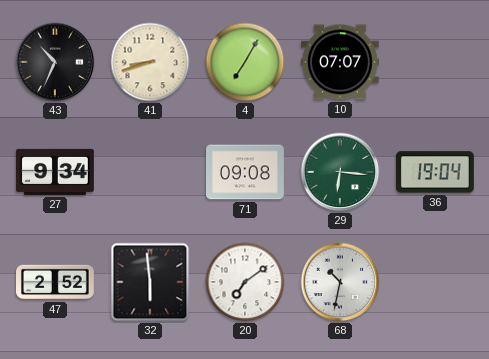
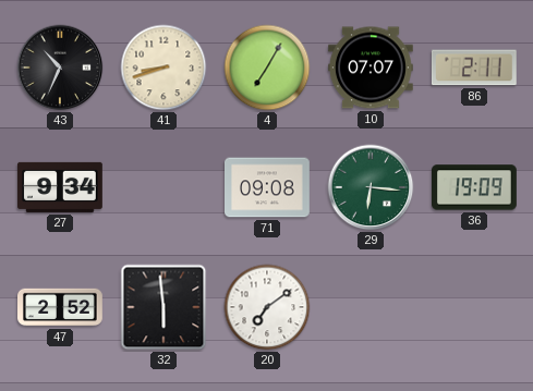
86: none -> 2:11
36: 19:04 -> 19:09
68: 10:32 -> none
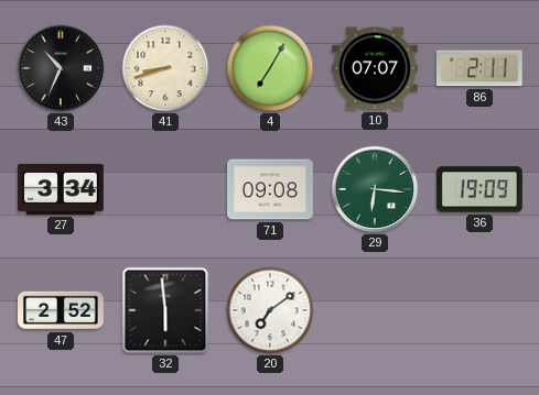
27: 9:34 -> 3:34
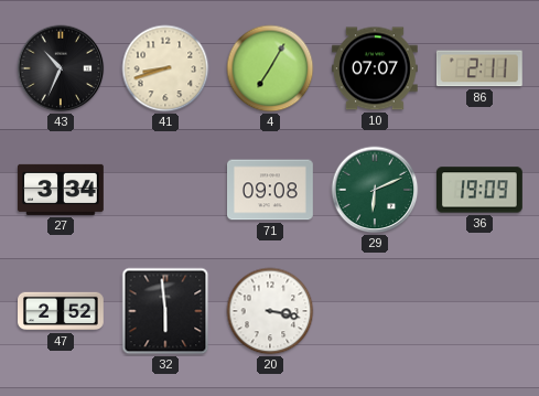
29: 6:16 -> 6:11
20: 7:09 -> 3:17
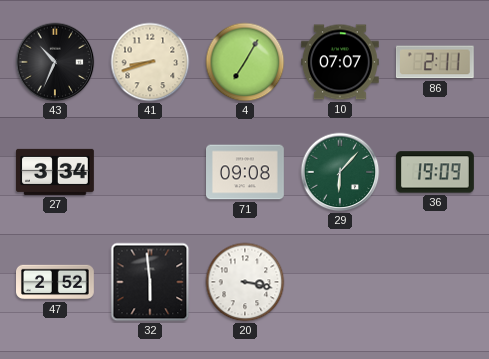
29: 6:11 -> 6:07
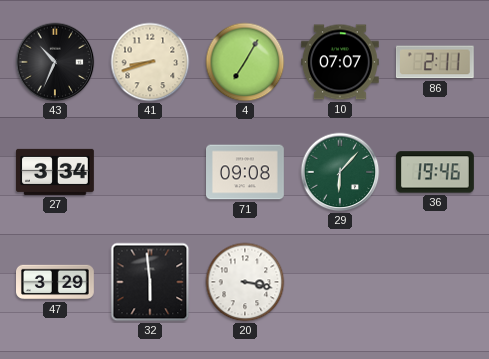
36: 19:09 -> 19:46
47: 2:52 -> 3:29
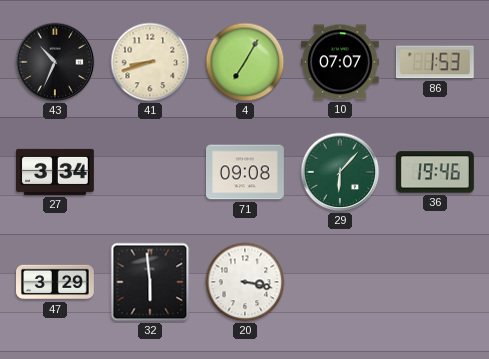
86: 2:11 -> 1:53
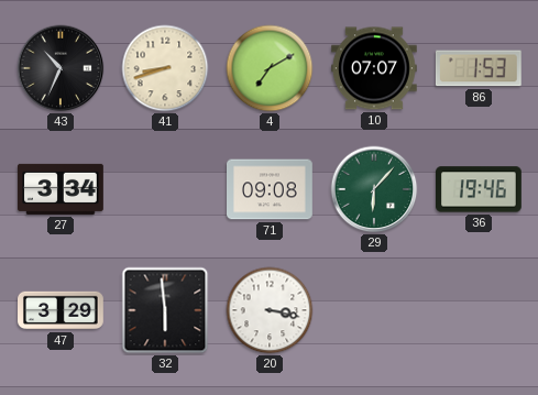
4: 7:05 -> 7:10
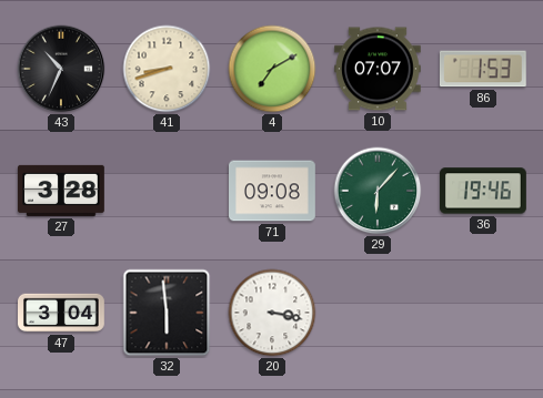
27: 3:34 -> 3:28
47: 3:29 -> 3:04
